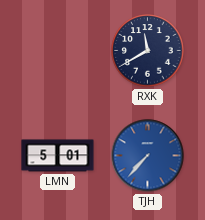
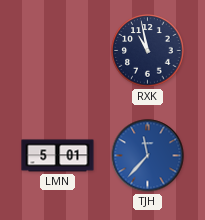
RXK: 11:40 -> 10:58
TJH: 7:37 -> 11:37
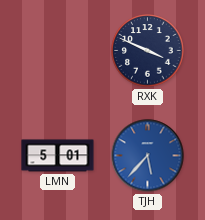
RXK: 10:58 -> 3:49
TJH: 11:37 -> 5:37
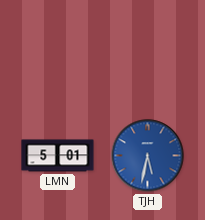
RXK: 3:49 -> none
TJH: 5:37 -> 5:32
